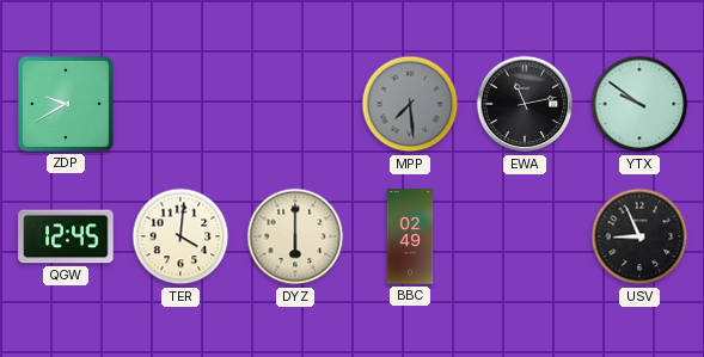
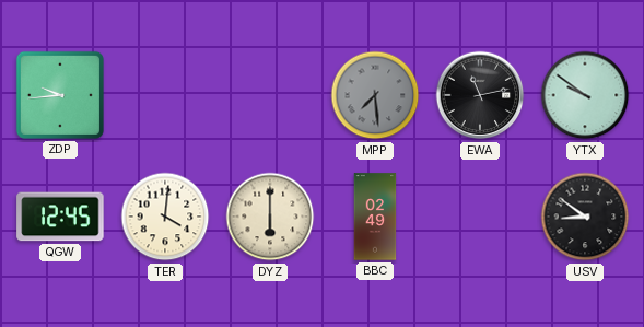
ZDP: 9:40 -> 9:44
USV: 8:56 -> 8:51
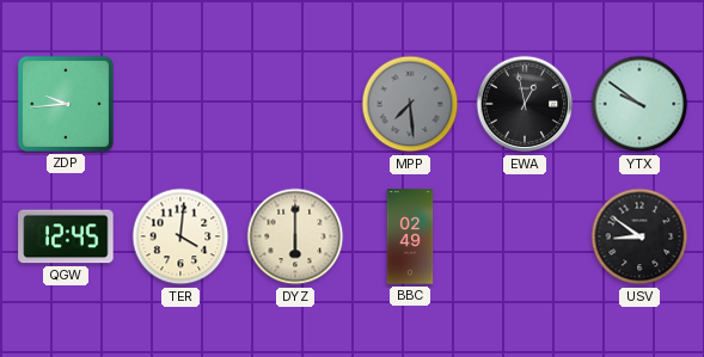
EWA: 11:13 -> 12:58
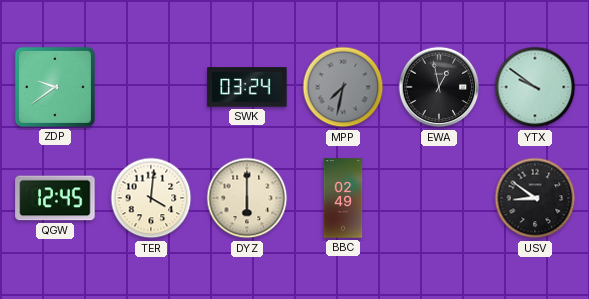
ZDP: 9:44 -> 9:39
SWK: none -> 03:24
MPP: 7:29 -> 7:32
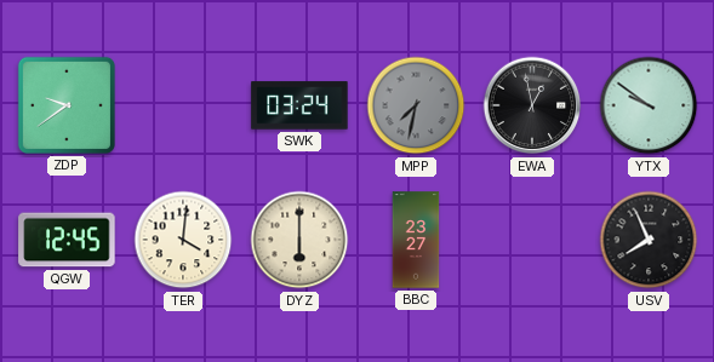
BBC: 02:49 -> 23:27
USV: 8:51 -> 7:56
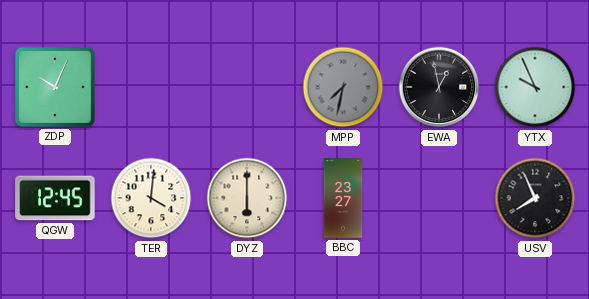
ZDP: 9:39 -> 10:04
SWK: 03:24 -> none
YTX: 9:51 -> 9:56
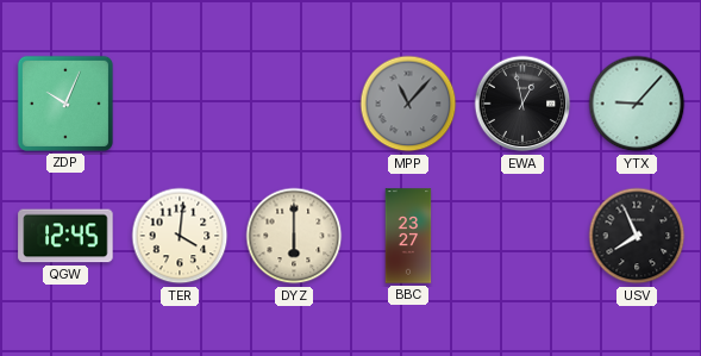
MPP: 7:32 -> 11:07
YTX: 9:56 -> 9:07
